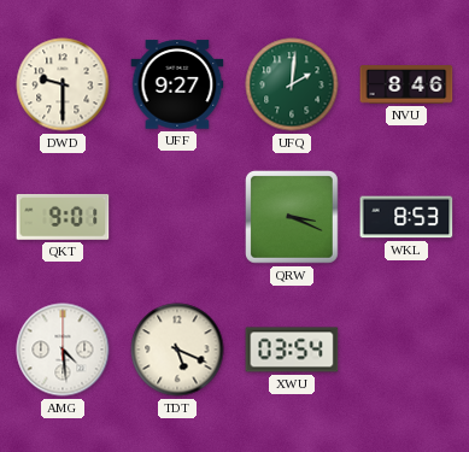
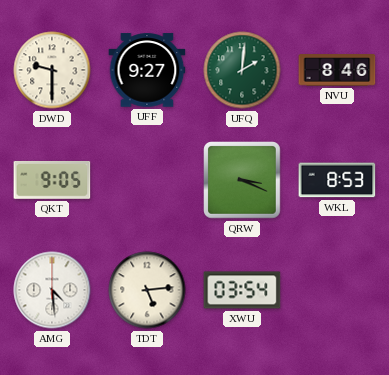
QKT: 9:01 -> 9:05
TDT: 5:19 -> 5:14
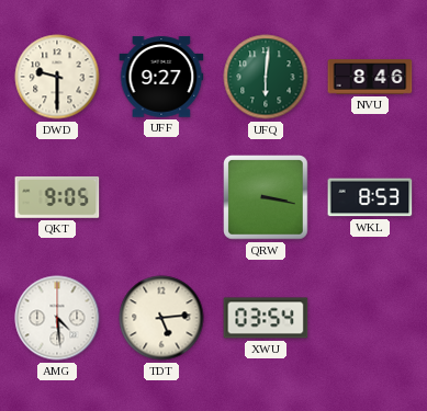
UFQ: 2:01 -> 6:01
QRW: 3:19 -> 3:17
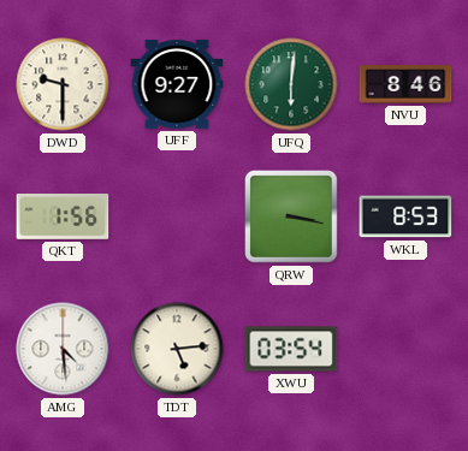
QKT: 9:05 -> 1:56
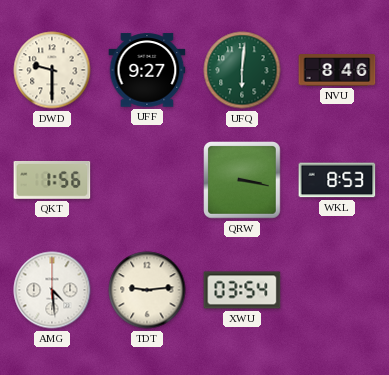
TDT: 5:14 -> 9:14
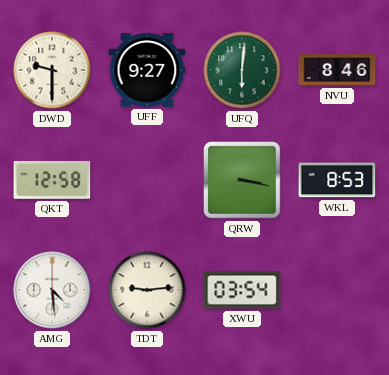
QKT: 1:56 -> 12:58
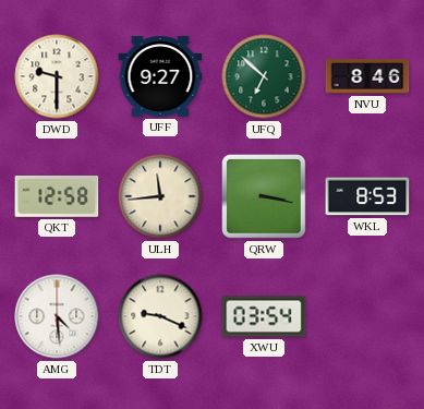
UFQ: 6:01 -> 6:52
ULH: none -> 11:44
TDT: 9:14 -> 9:19
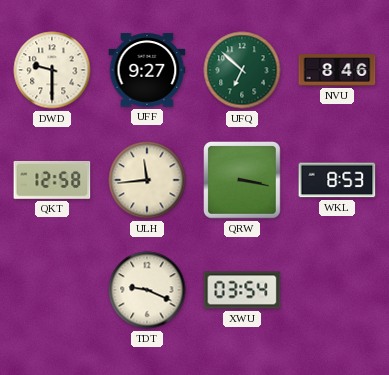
AMG: 4:29 -> none
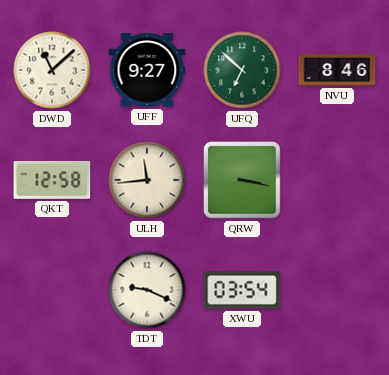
DWD: 9:30 -> 11:08
WKL: 8:53 -> none
